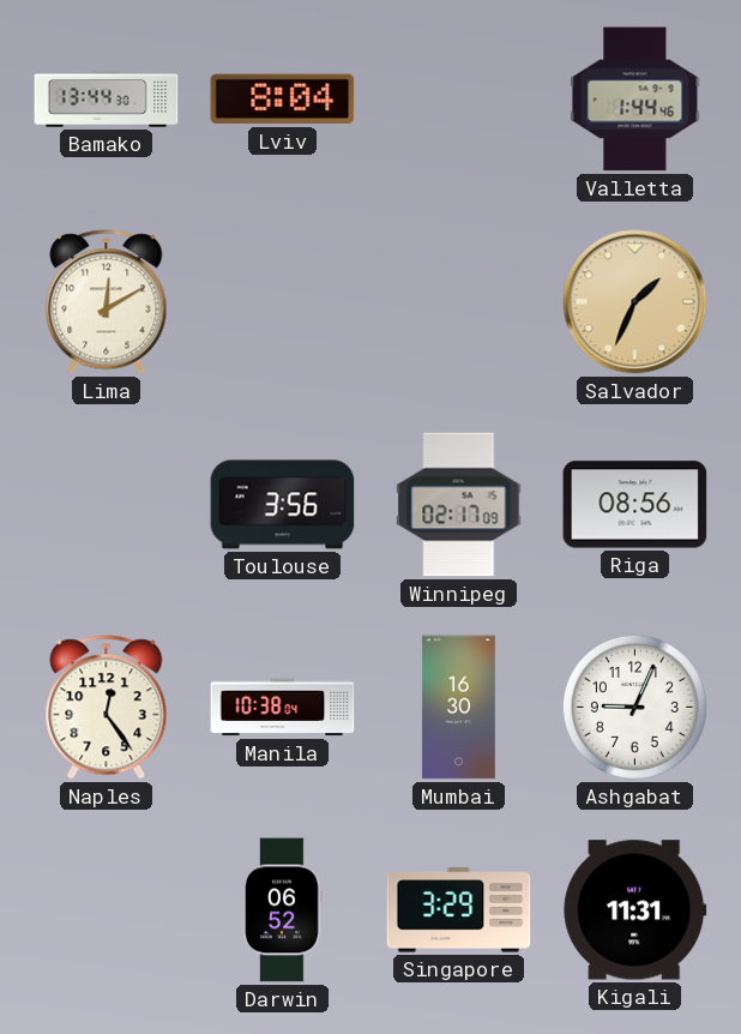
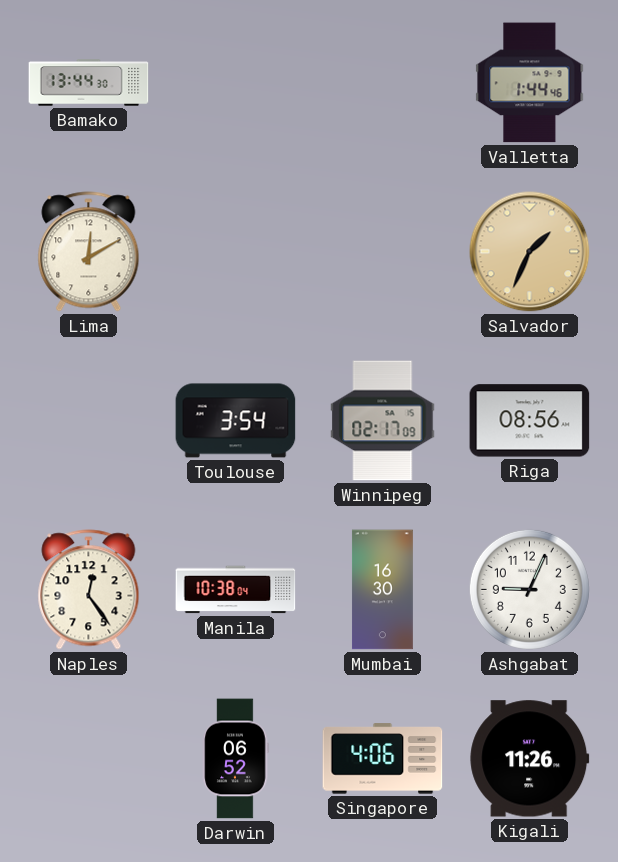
Lviv: 8:04 -> none
Toulouse: 3:56 -> 3:54
Singapore: 3:29 -> 4:06
Kigali: 11:31 -> 11:26
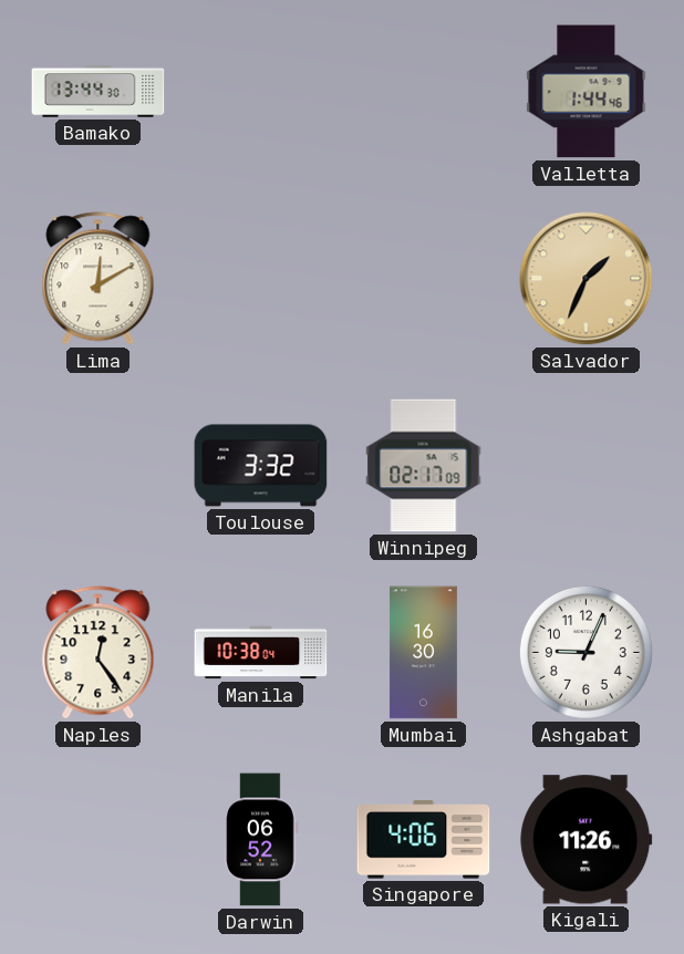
Toulouse: 3:54 -> 3:32
Riga: 08:56 -> none
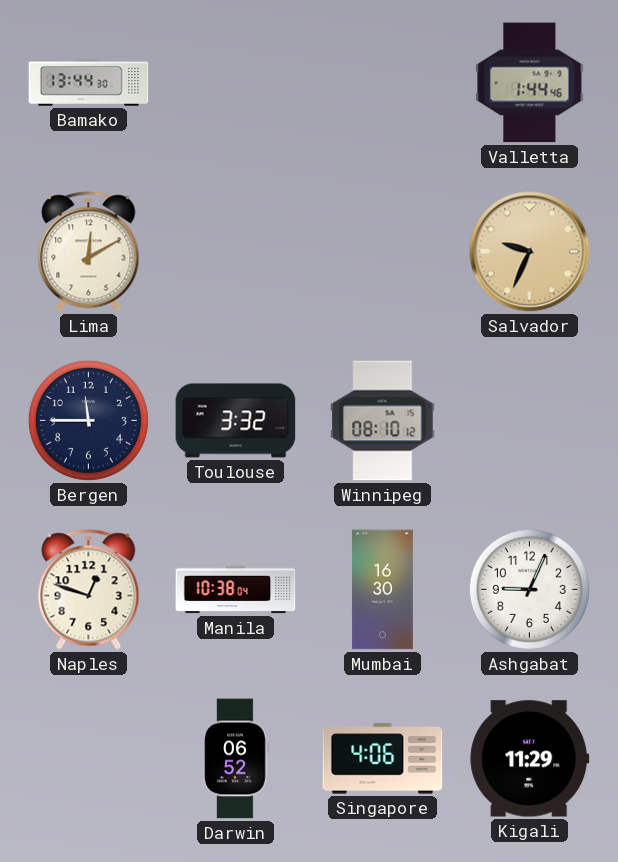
Salvador: 1:34 -> 9:34
Bergen: none -> 11:45
Winnipeg: 02:17 -> 08:10
Naples: 12:24 -> 12:48
Kigali: 11:26 -> 11:29
